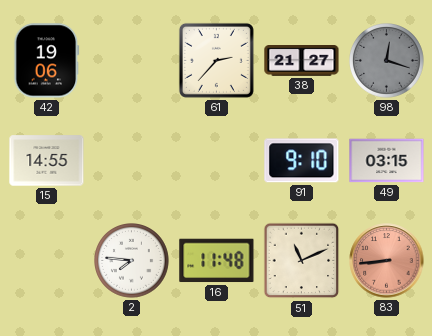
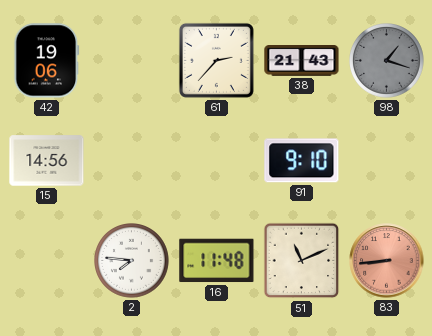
38: 21:27 -> 21:43
98: 12:18 -> 1:18
15: 14:55 -> 14:56
49: 03:15 -> none
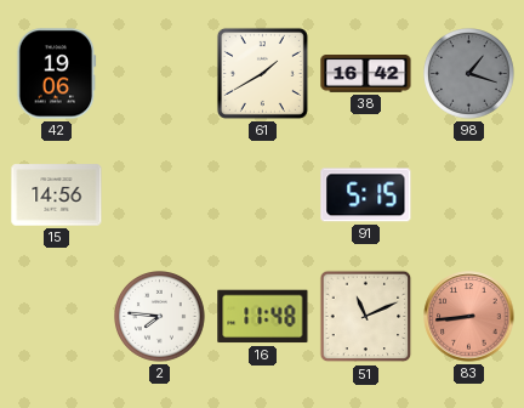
61: 2:37 -> 1:40
38: 21:43 -> 16:42
91: 9:10 -> 5:15
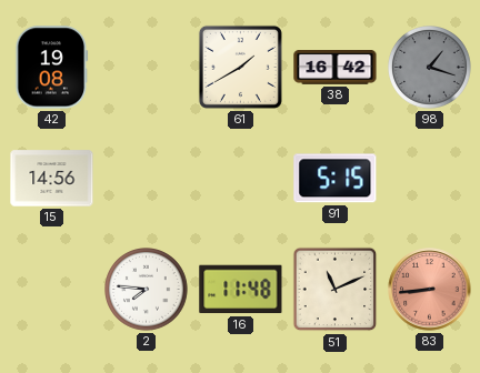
42: 19:06 -> 19:08
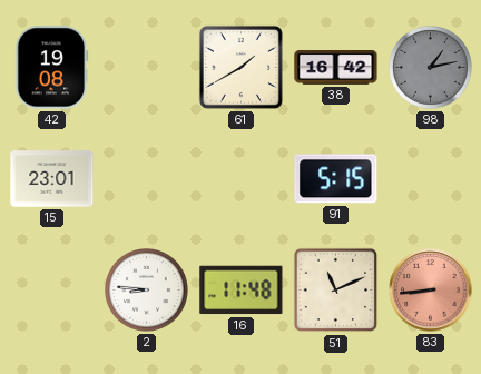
98: 1:18 -> 1:13
15: 14:56 -> 23:01
2: 7:46 -> 8:46
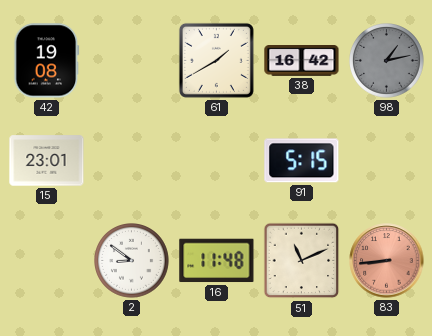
2: 8:46 -> 8:51
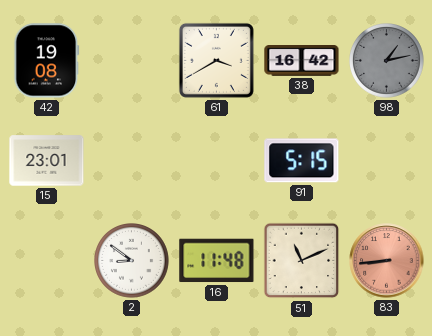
61: 1:40 -> 3:40
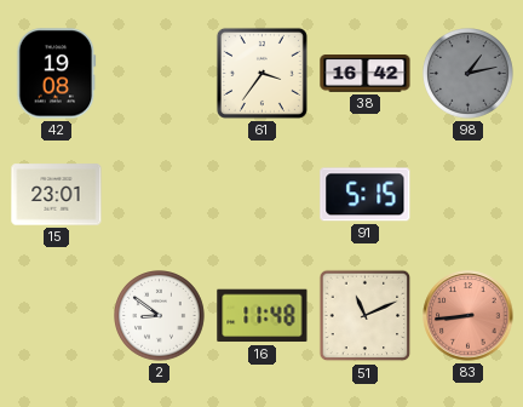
61: 3:40 -> 3:36
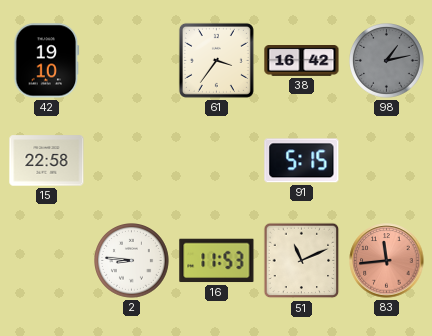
42: 19:08 -> 19:10
15: 23:01 -> 22:58
2: 8:51 -> 8:46
16: 11:48 -> 11:53
83: 8:44 -> 11:44
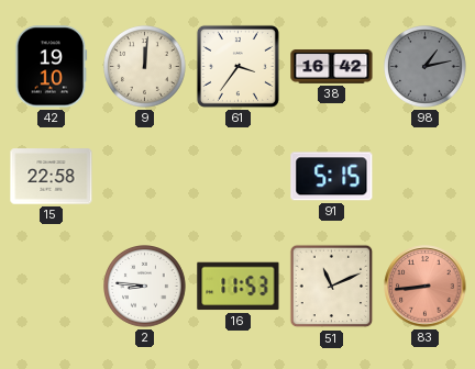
9: none -> 12:01
83: 11:44 -> 8:44
